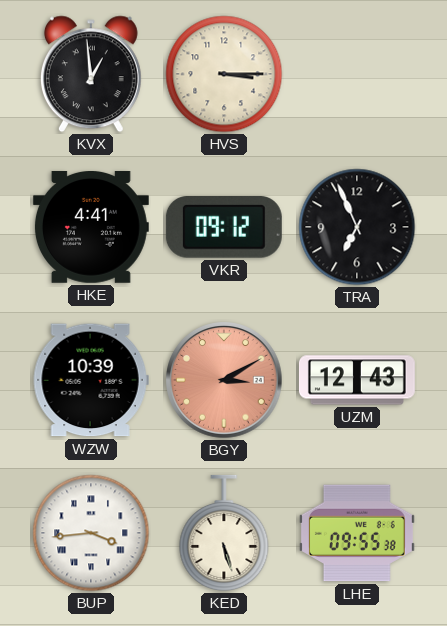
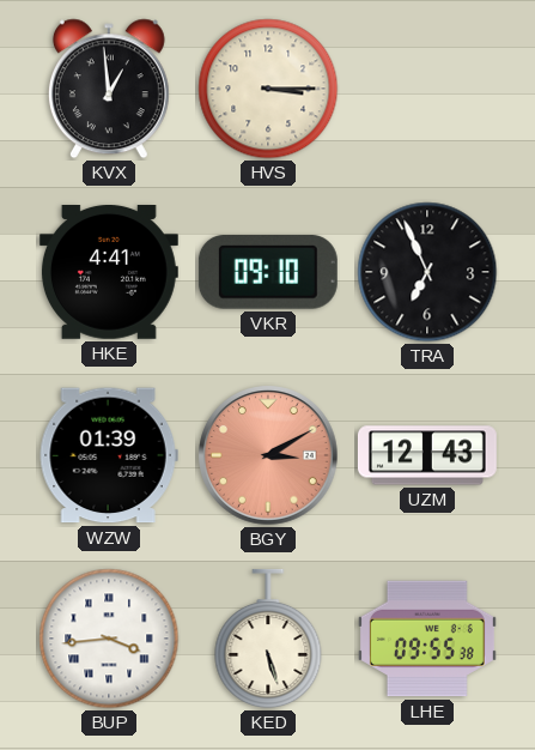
VKR: 09:12 -> 09:10
WZW: 10:39 -> 01:39
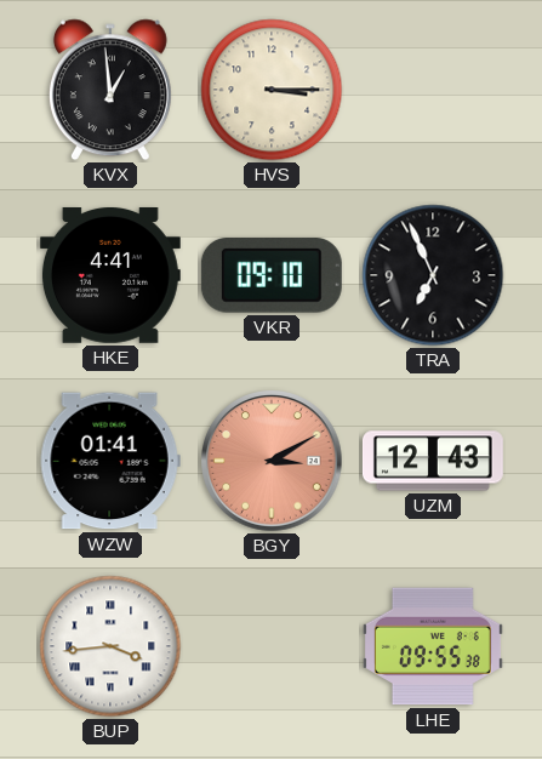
WZW: 01:39 -> 01:41
KED: 5:27 -> none
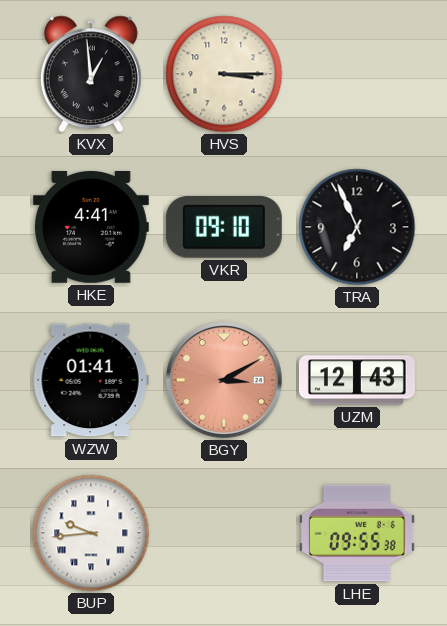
BUP: 3:44 -> 9:44
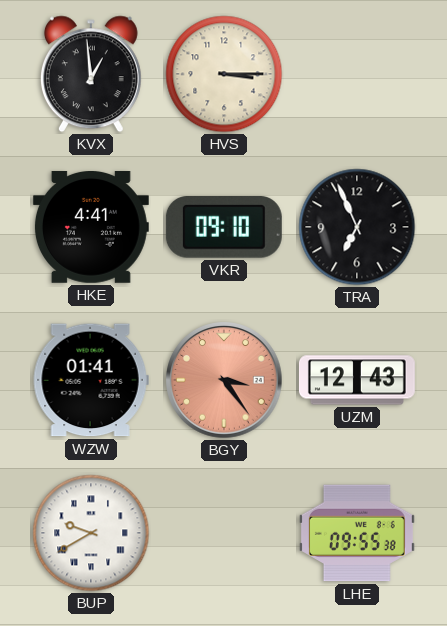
BGY: 3:10 -> 3:24
BUP: 9:44 -> 9:40
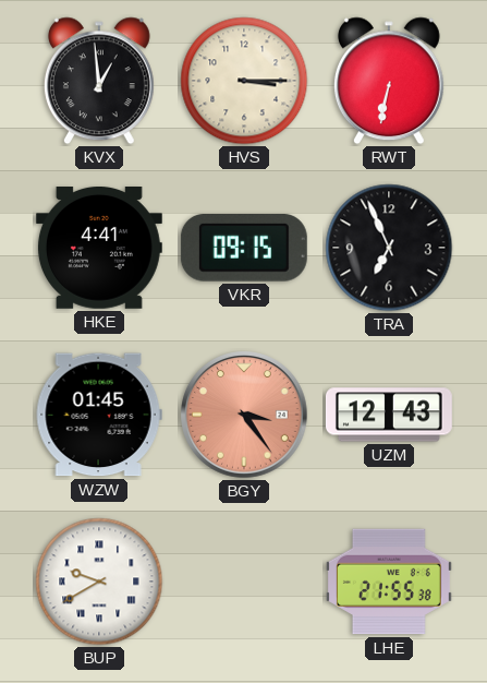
RWT: none -> 6:32
VKR: 09:10 -> 09:15
WZW: 01:41 -> 01:45
LHE: 09:55 -> 21:55
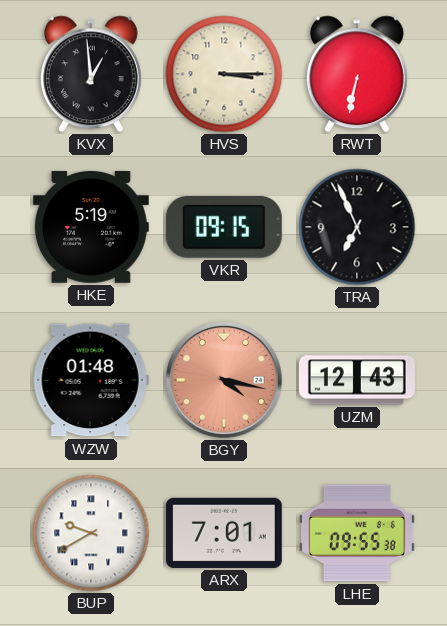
HKE: 4:41 -> 5:19
WZW: 01:45 -> 01:48
BGY: 3:24 -> 4:17
ARX: none -> 7:01
LHE: 21:55 -> 09:55
